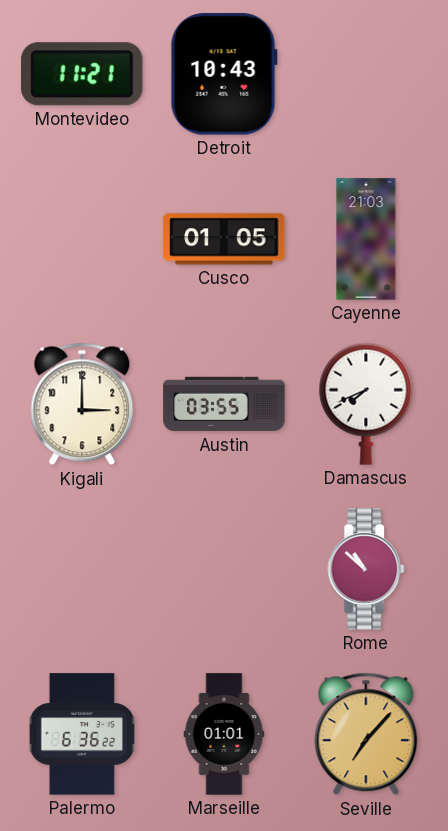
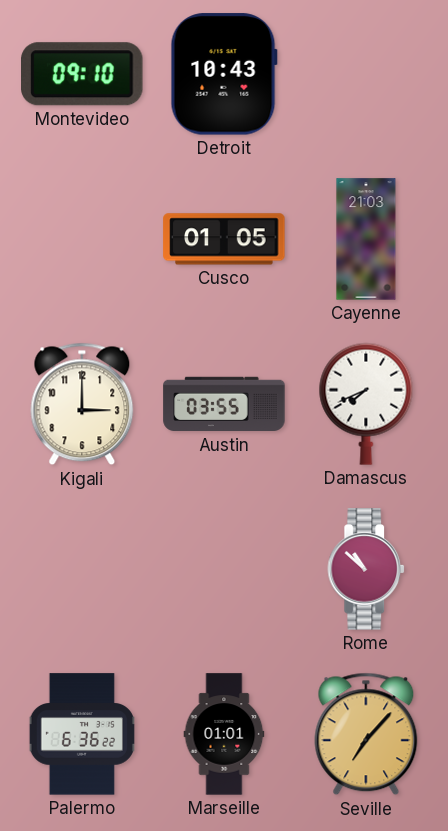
Montevideo: 11:21 -> 09:10
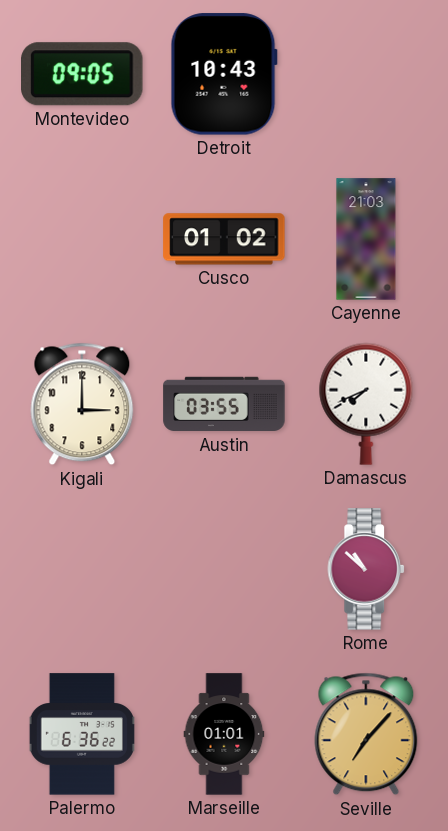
Montevideo: 09:10 -> 09:05
Cusco: 01:05 -> 01:02
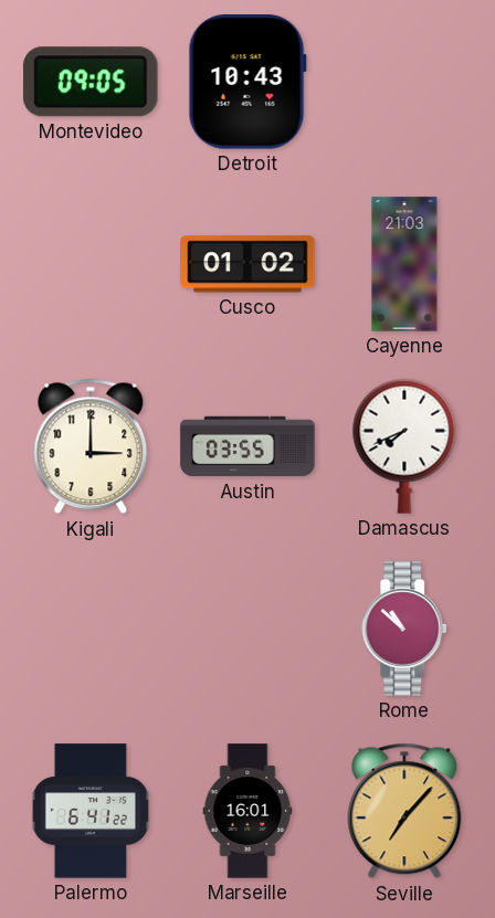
Palermo: 6:36 -> 6:41
Marseille: 01:01 -> 16:01
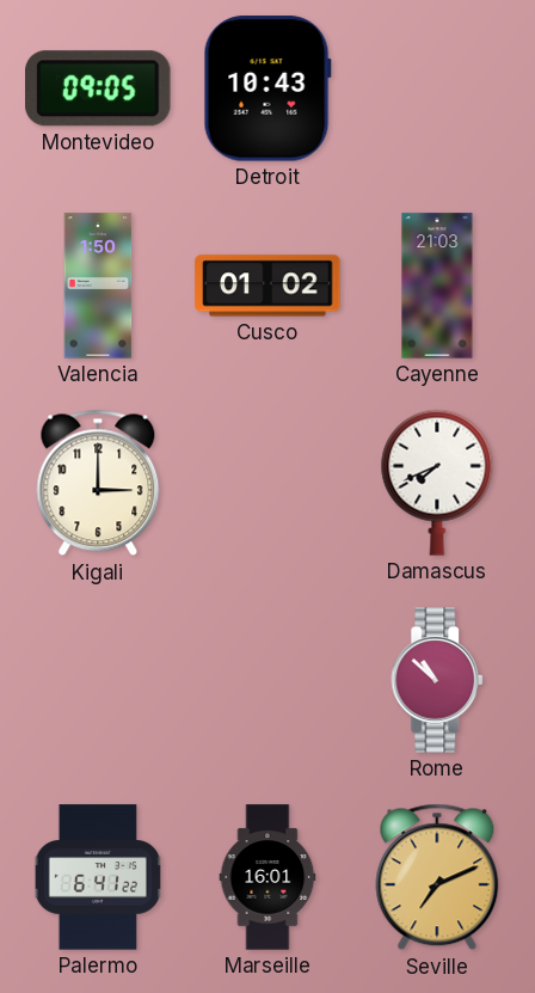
Valencia: none -> 1:50
Austin: 03:55 -> none
Seville: 7:07 -> 7:11
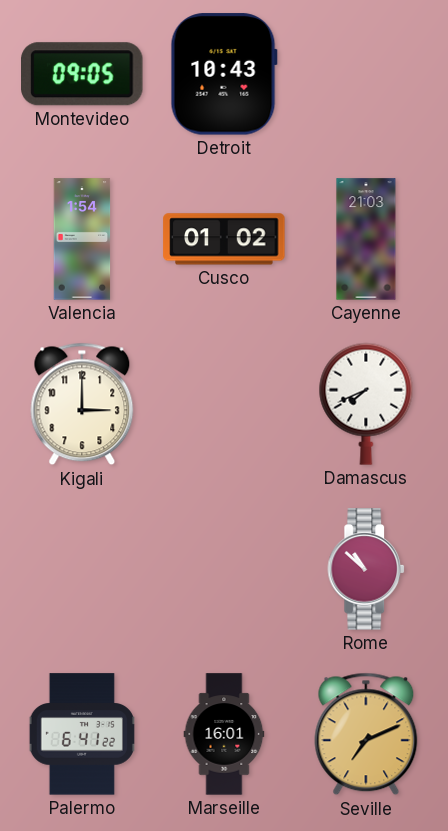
Valencia: 1:50 -> 1:54
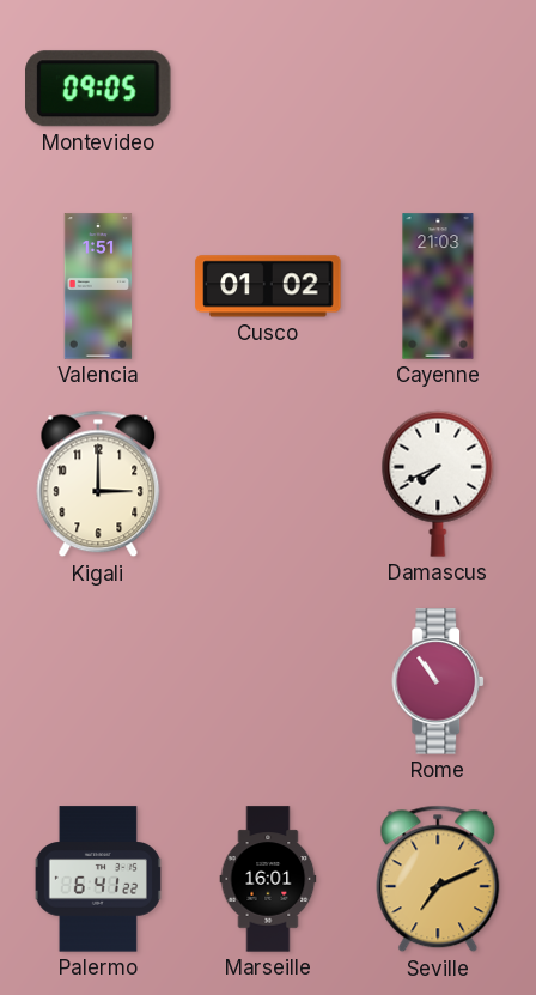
Detroit: 10:43 -> none
Valencia: 1:54 -> 1:51
Rome: 10:52 -> 10:54
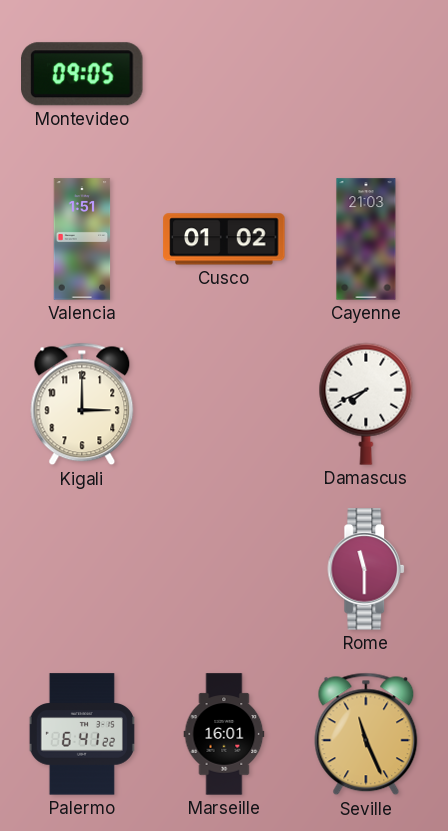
Rome: 10:54 -> 11:30
Seville: 7:11 -> 11:26
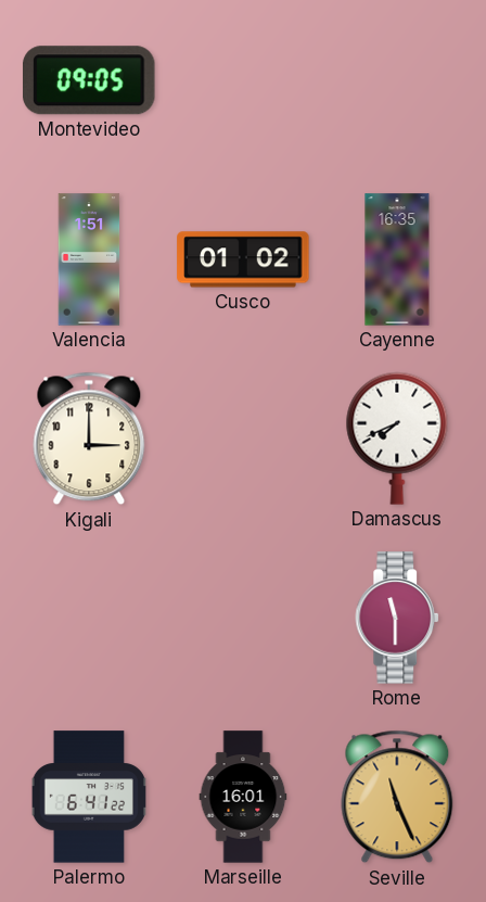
Cayenne: 21:03 -> 16:35
